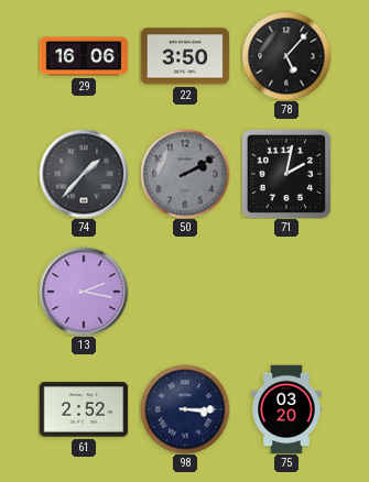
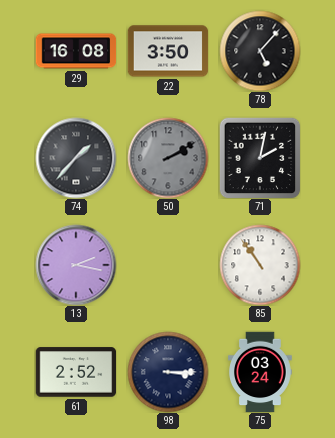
29: 16:06 -> 16:08
85: none -> 10:54
75: 03:20 -> 03:24
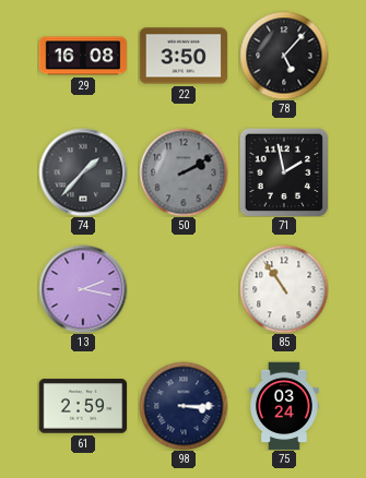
71: 2:02 -> 1:58
61: 2:52 -> 2:59
